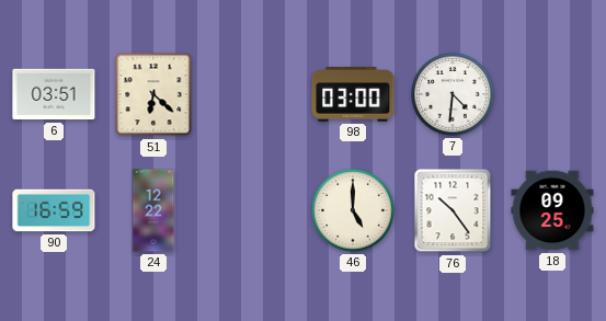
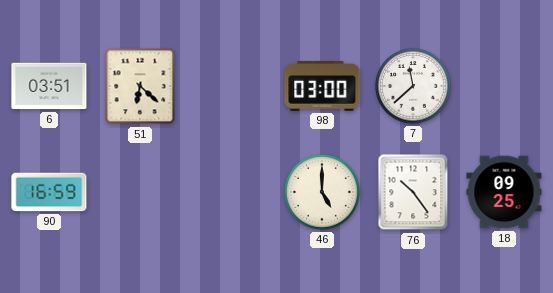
7: 4:31 -> 11:38
24: 12:22 -> none
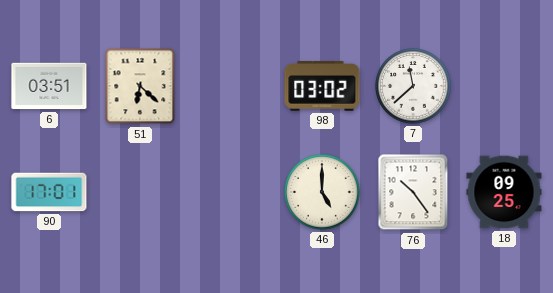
98: 03:00 -> 03:02
90: 16:59 -> 17:01
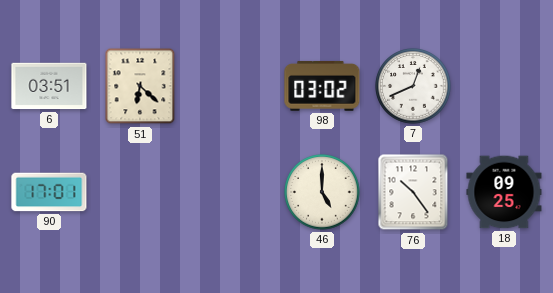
7: 11:38 -> 12:41
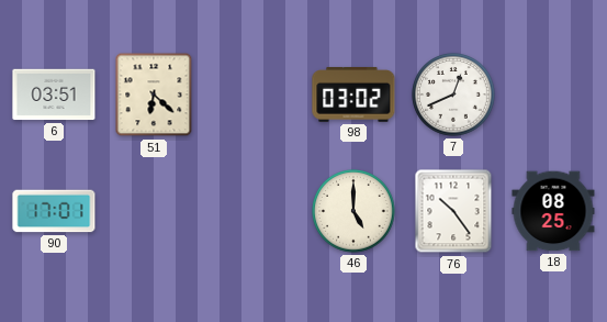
18: 09:25 -> 08:25
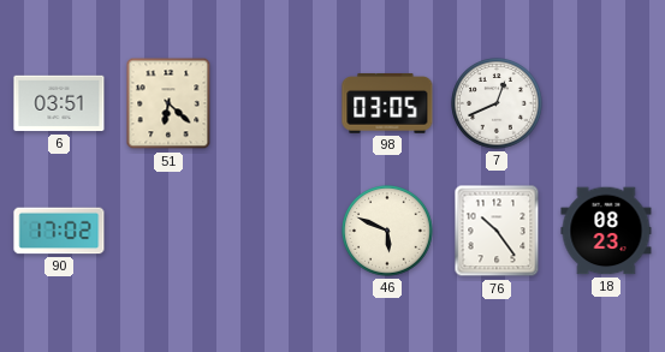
98: 03:02 -> 03:05
90: 17:01 -> 17:02
46: 5:00 -> 5:49
18: 08:25 -> 08:23
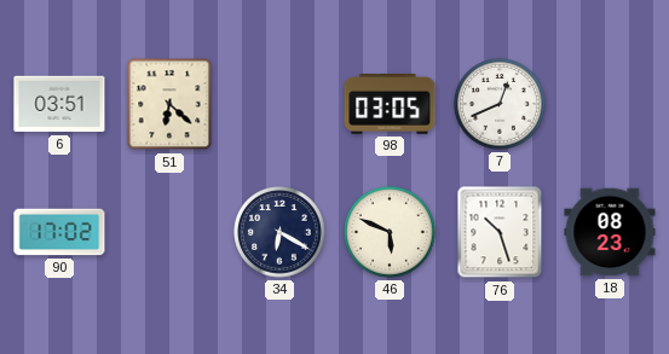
34: none -> 6:20
76: 10:24 -> 10:27
